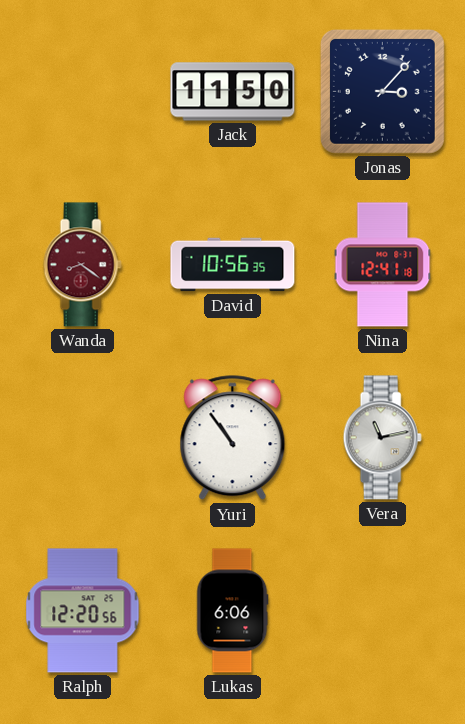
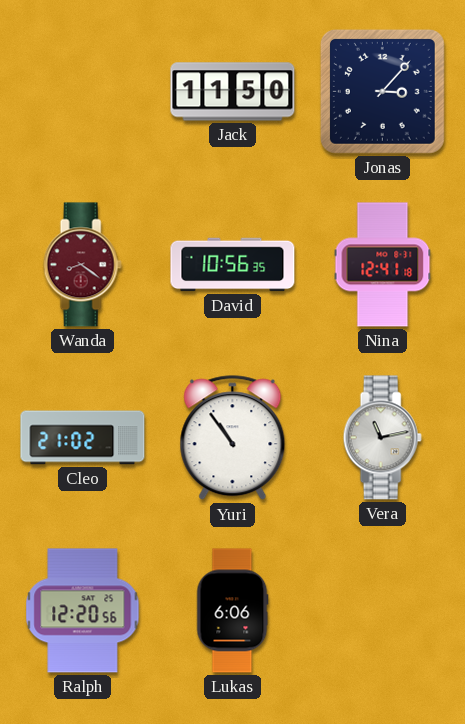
Cleo: none -> 21:02
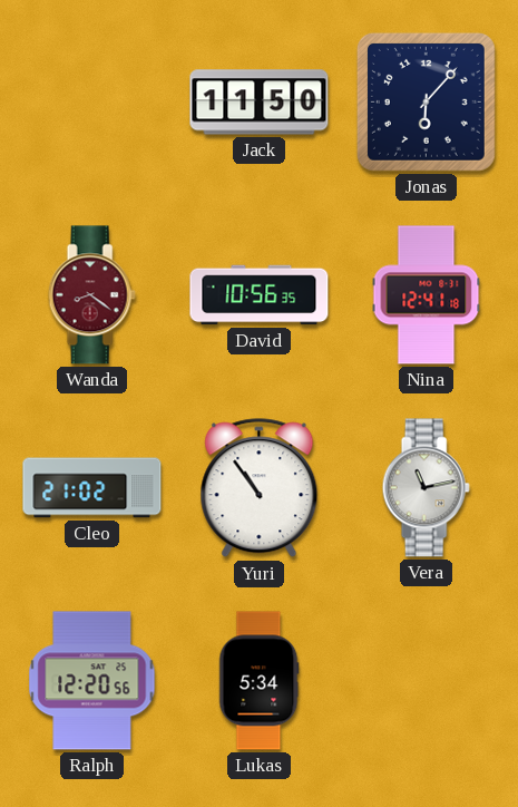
Jonas: 3:07 -> 6:07
Lukas: 6:06 -> 5:34
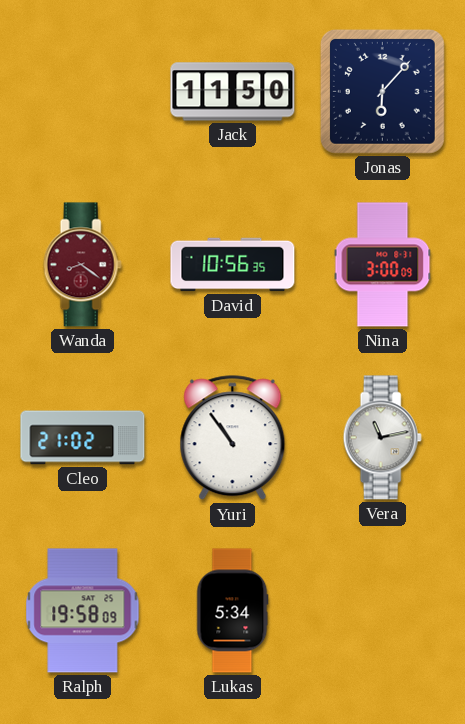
Nina: 12:41 -> 3:00
Ralph: 12:20 -> 19:58
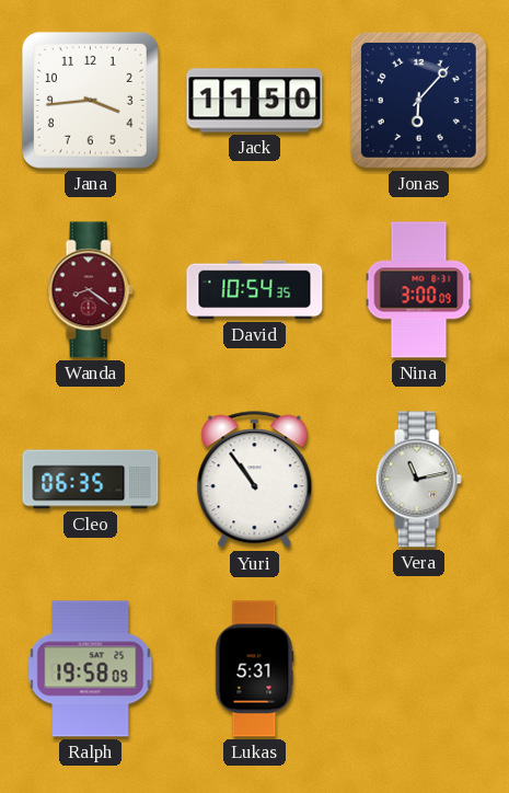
Jana: none -> 3:44
David: 10:56 -> 10:54
Cleo: 21:02 -> 06:35
Lukas: 5:34 -> 5:31
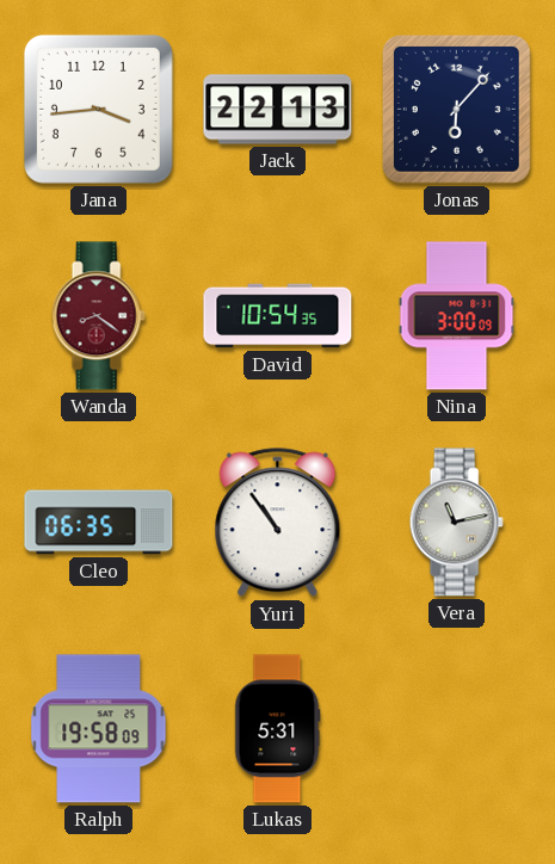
Jack: 11:50 -> 22:13
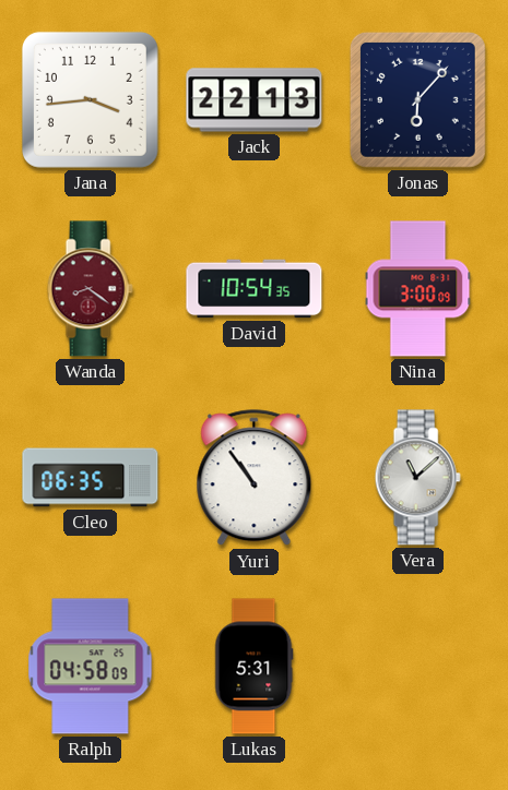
Vera: 11:13 -> 11:08
Ralph: 19:58 -> 04:58
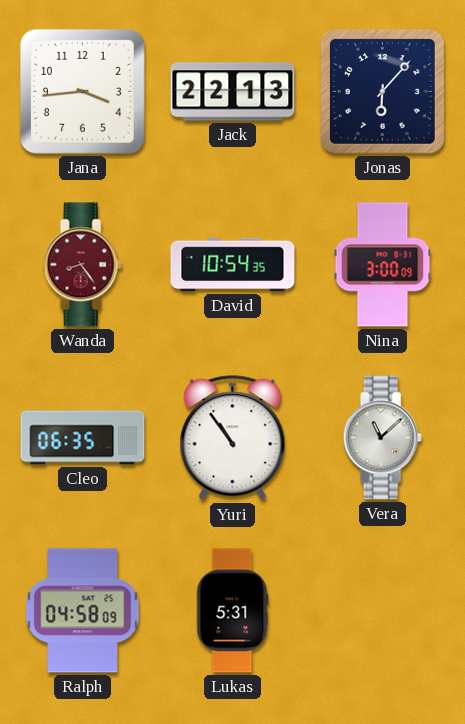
Wanda: 8:21 -> 8:24
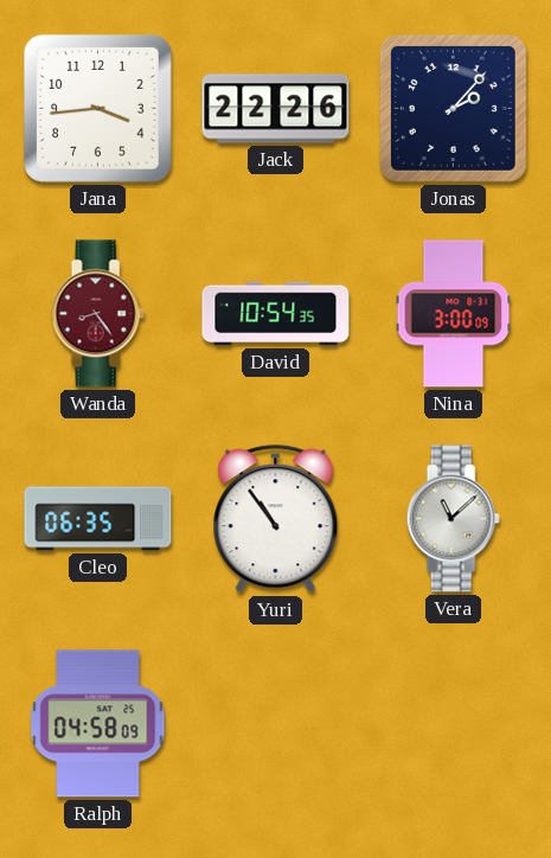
Jack: 22:13 -> 22:26
Jonas: 6:07 -> 2:07
Lukas: 5:31 -> none
